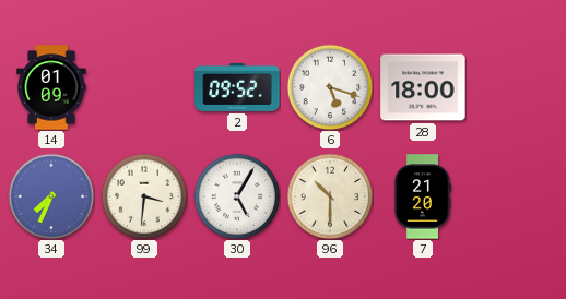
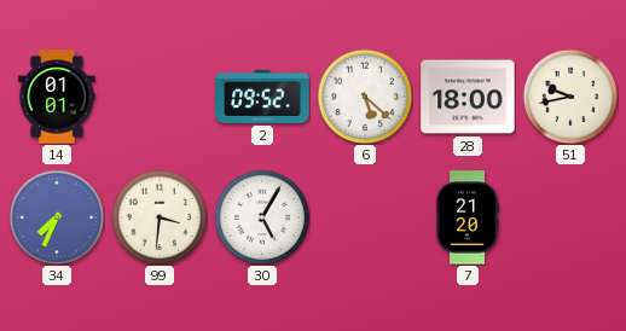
14: 01:09 -> 01:01
6: 5:18 -> 5:22
51: none -> 9:43
96: 10:30 -> none
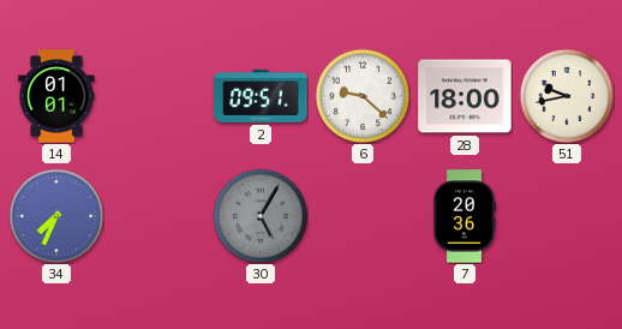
2: 09:52 -> 09:51
6: 5:22 -> 9:22
99: 3:31 -> none
30 dial: white -> grey
7: 21:20 -> 20:36
